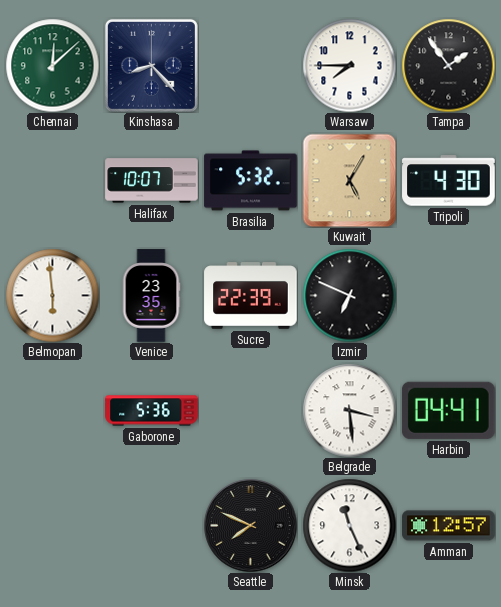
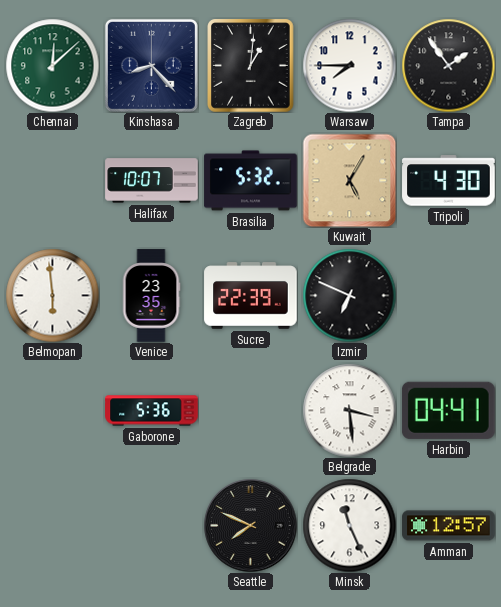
Zagreb: none -> 1:01
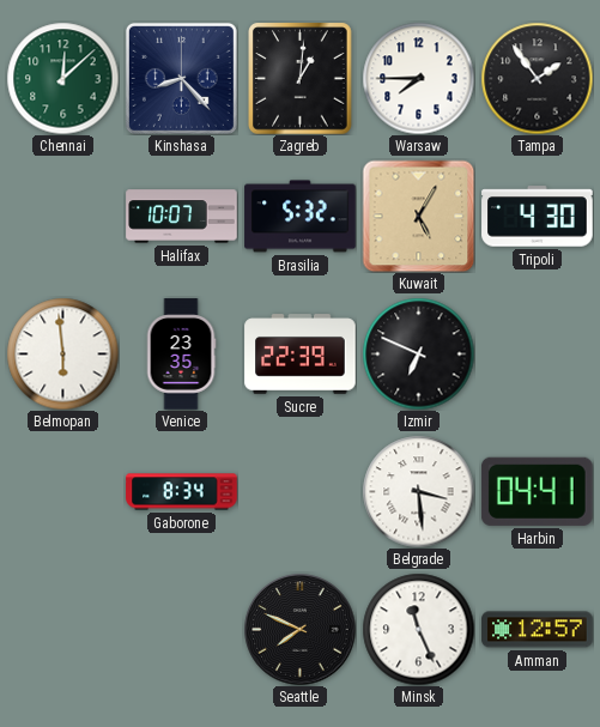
Gaborone: 5:36 -> 8:34
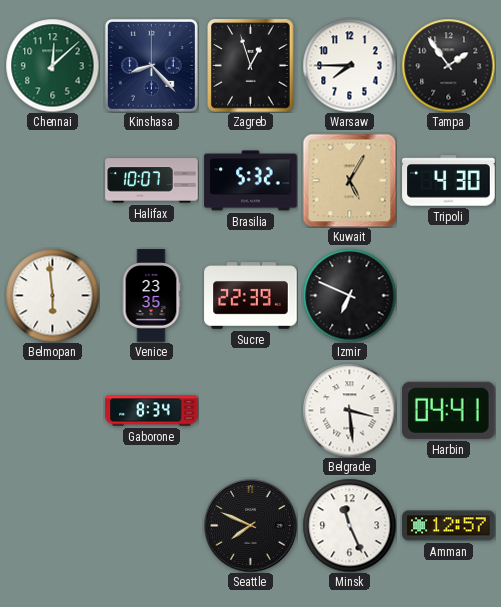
Zagreb: 1:01 -> 12:57
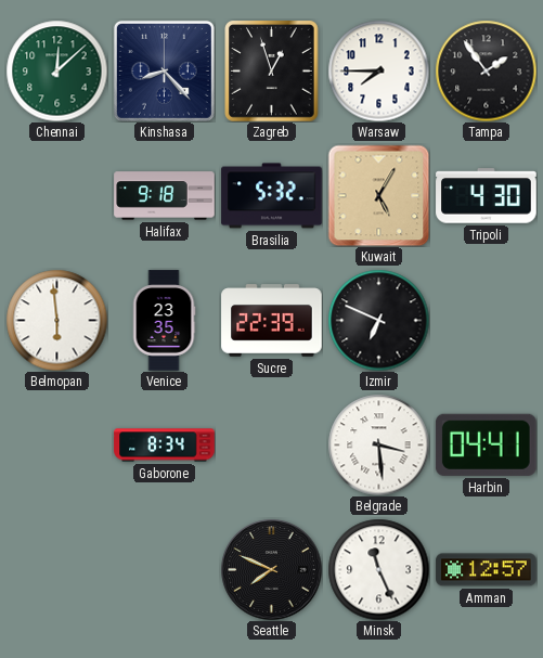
Halifax: 10:07 -> 9:18
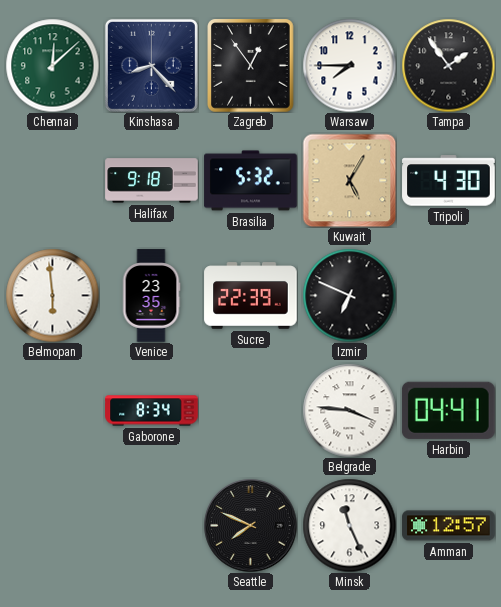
Zagreb: 12:57 -> 12:54
Belgrade: 3:29 -> 3:46
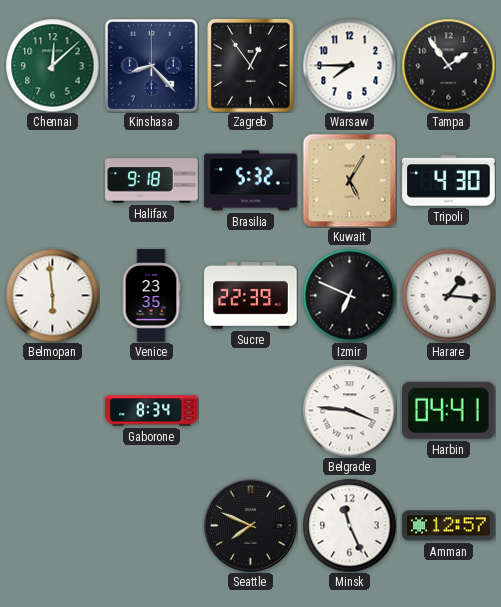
Harare: none -> 1:16
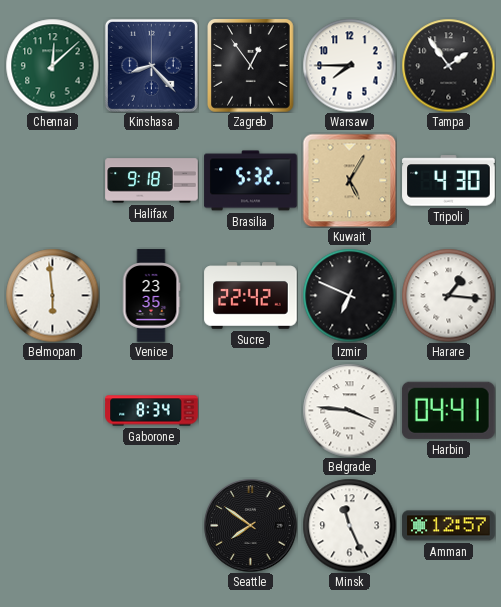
Sucre: 22:39 -> 22:42
Seattle: 7:49 -> 7:51
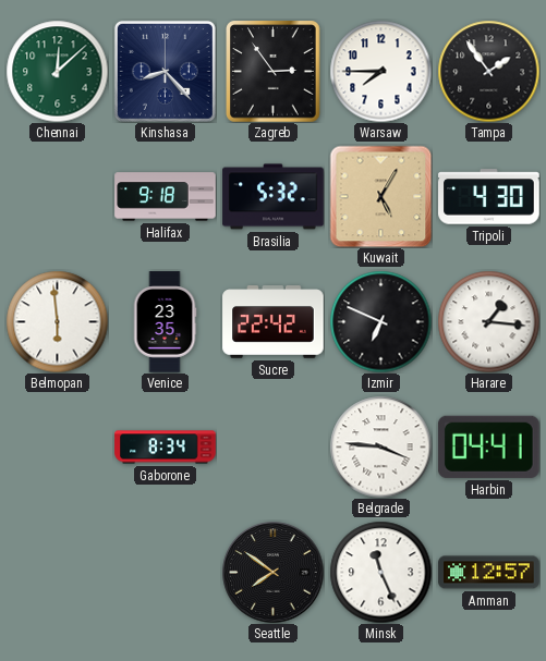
Zagreb: 12:54 -> 2:54
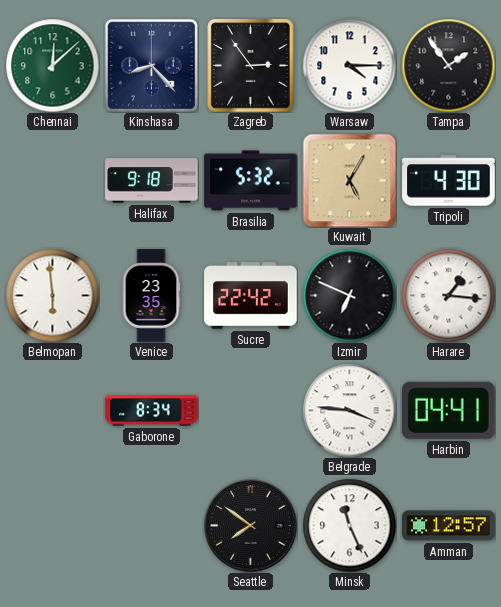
Warsaw: 7:45 -> 4:15
